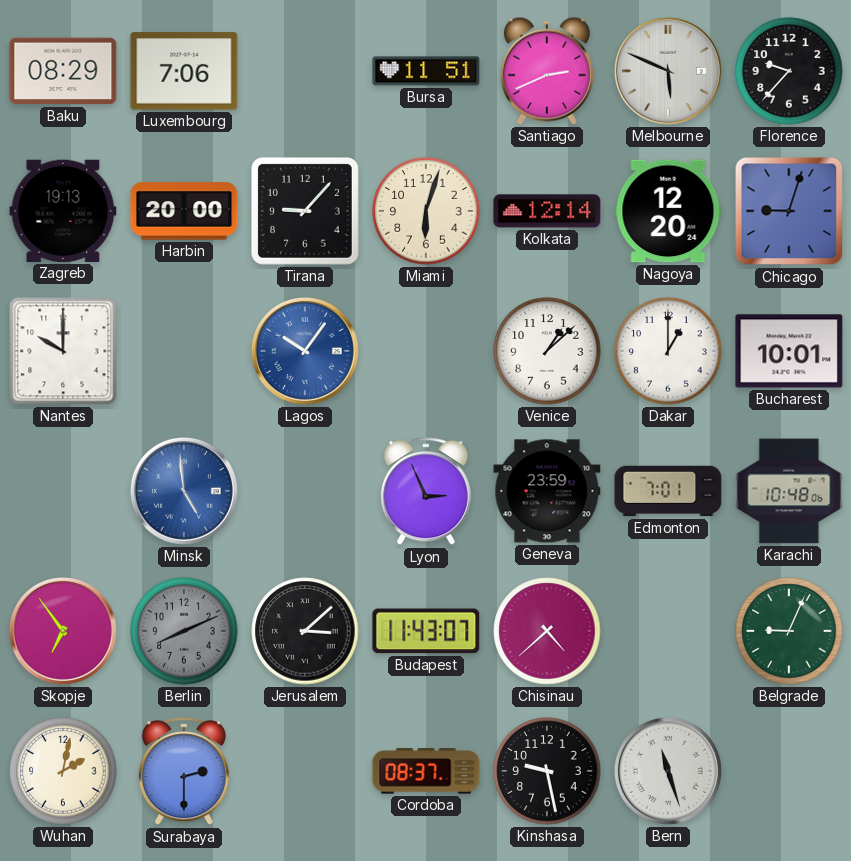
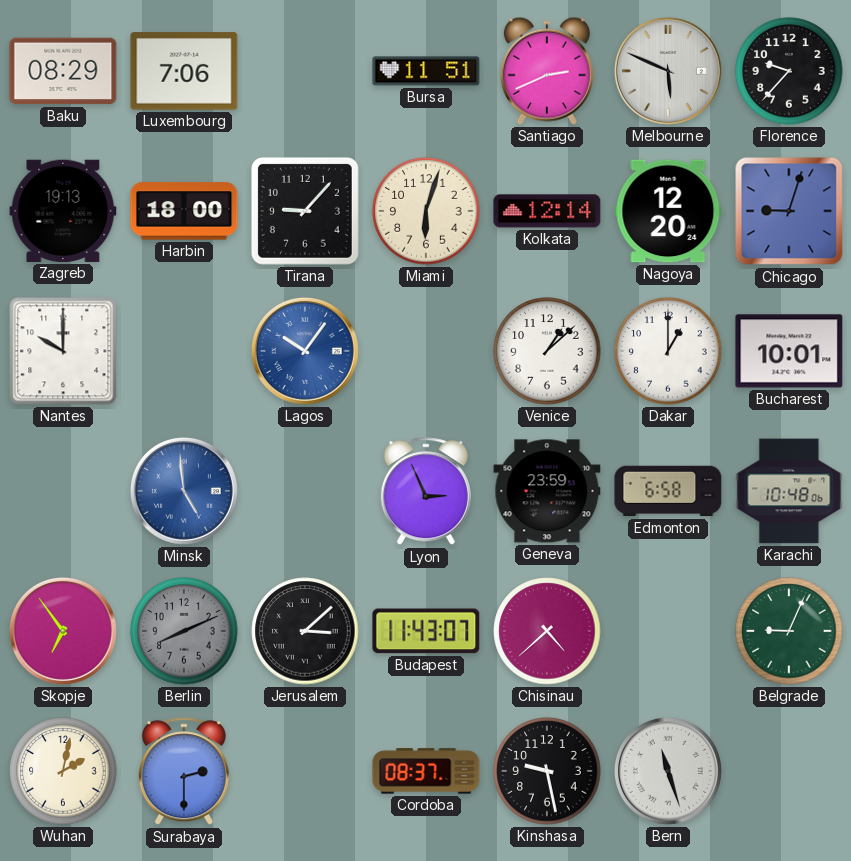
Harbin: 20:00 -> 18:00
Edmonton: 7:01 -> 6:58
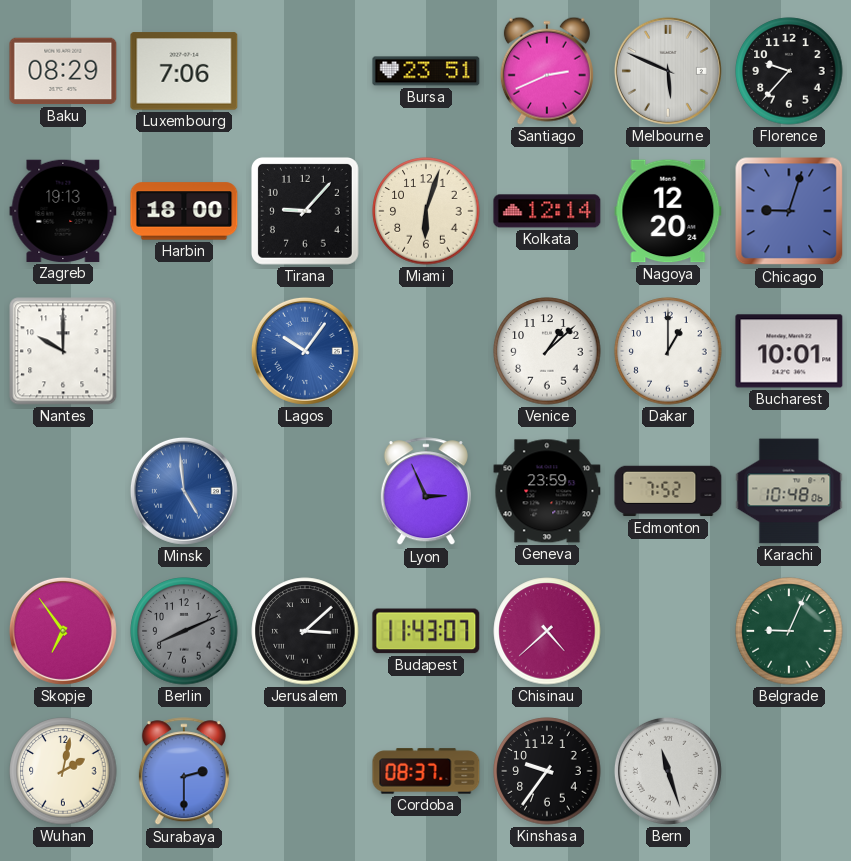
Bursa: 11:51 -> 23:51
Edmonton: 6:58 -> 7:52
Kinshasa: 9:28 -> 9:36
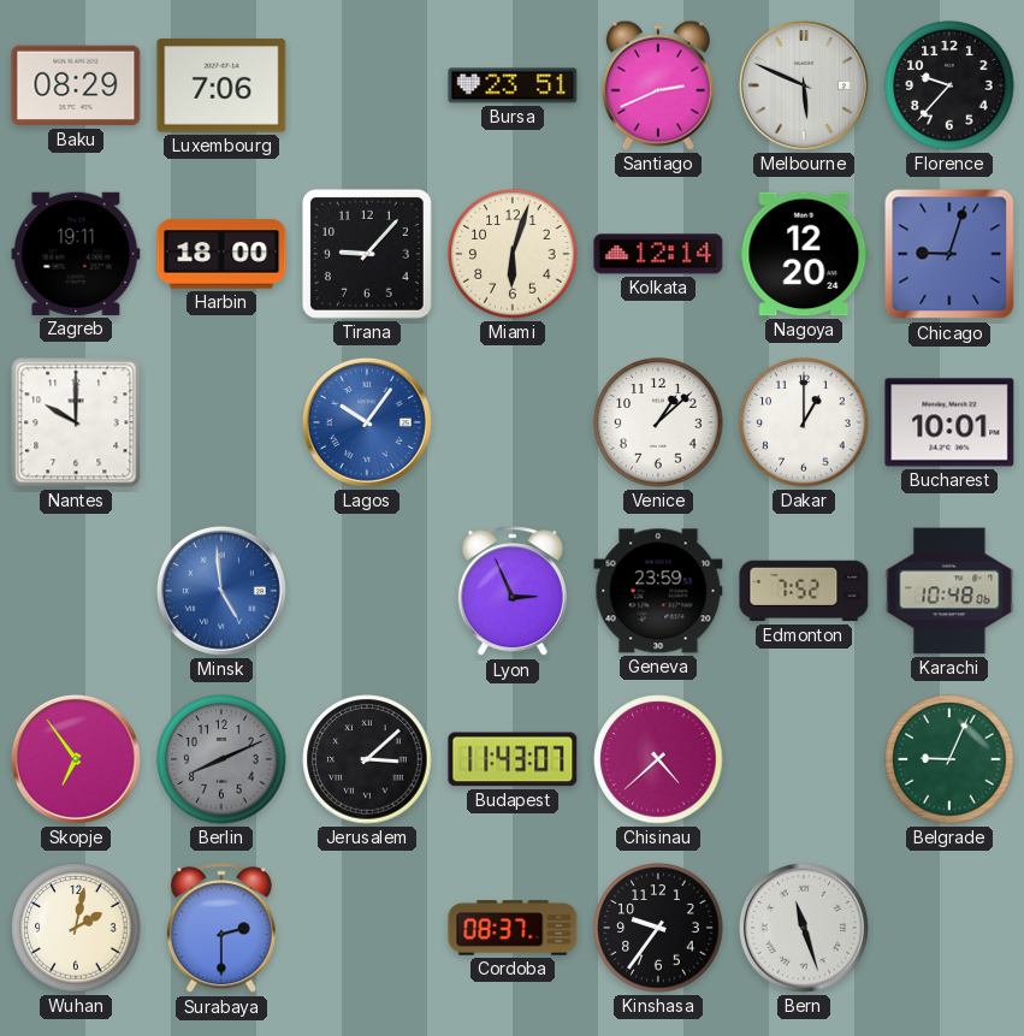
Zagreb: 19:13 -> 19:11
